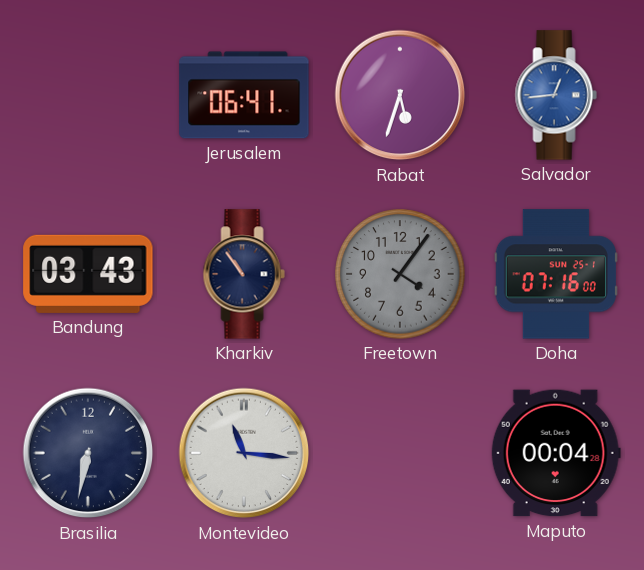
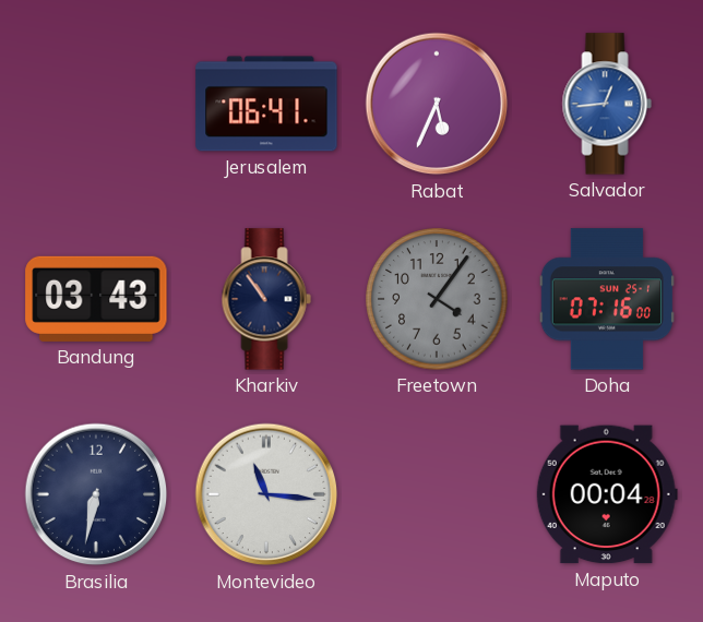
Rabat: 5:33 -> 5:34
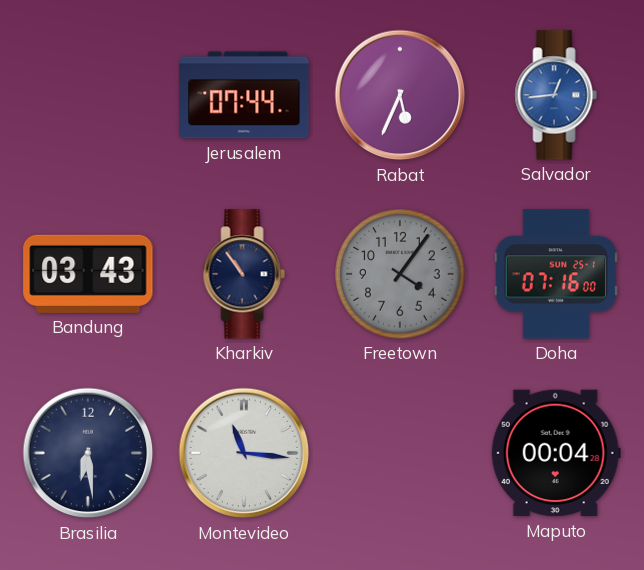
Jerusalem: 06:41 -> 07:44
Brasilia: 6:32 -> 6:29
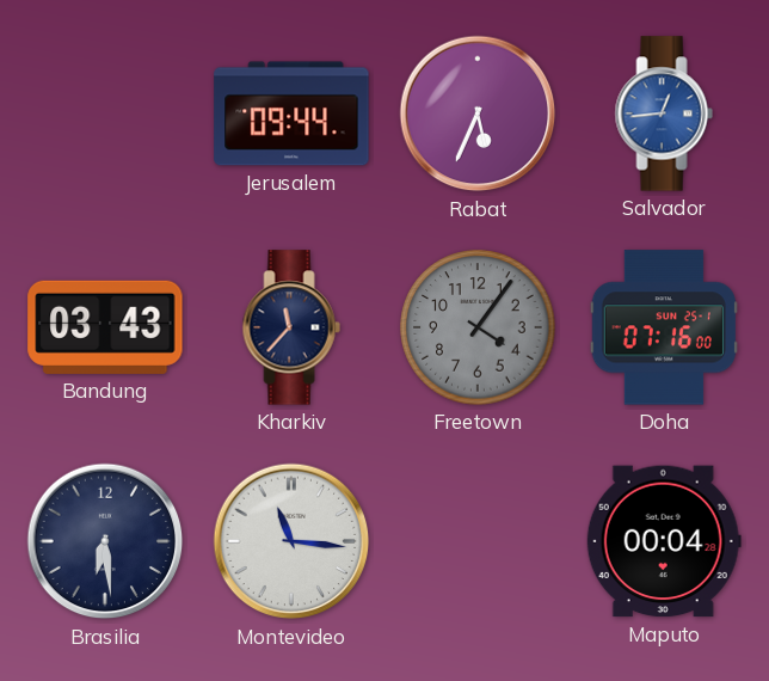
Jerusalem: 07:44 -> 09:44
Kharkiv: 10:54 -> 11:37
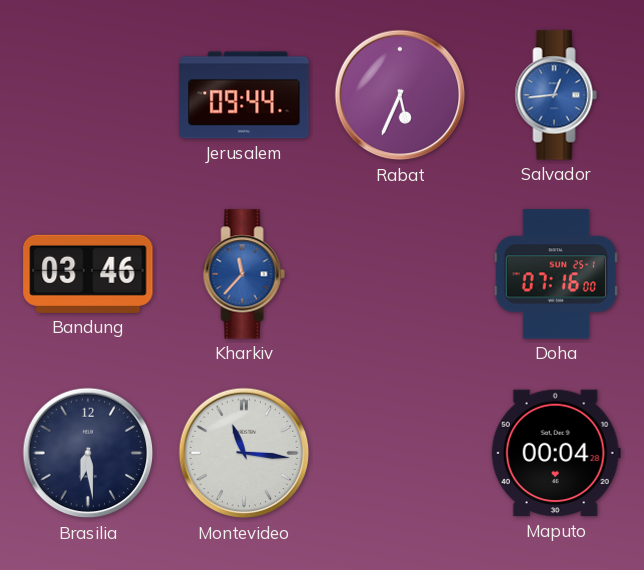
Bandung: 03:43 -> 03:46
Kharkiv dial: navy -> blue
Freetown: 4:06 -> none
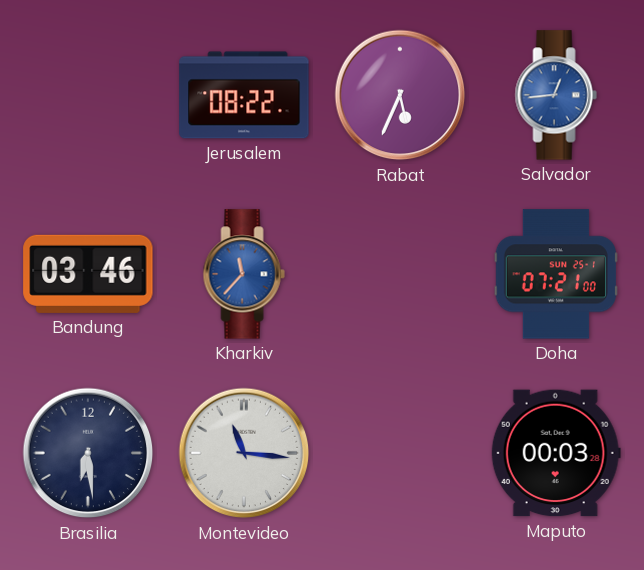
Jerusalem: 09:44 -> 08:22
Doha: 07:16 -> 07:21
Maputo: 00:04 -> 00:03
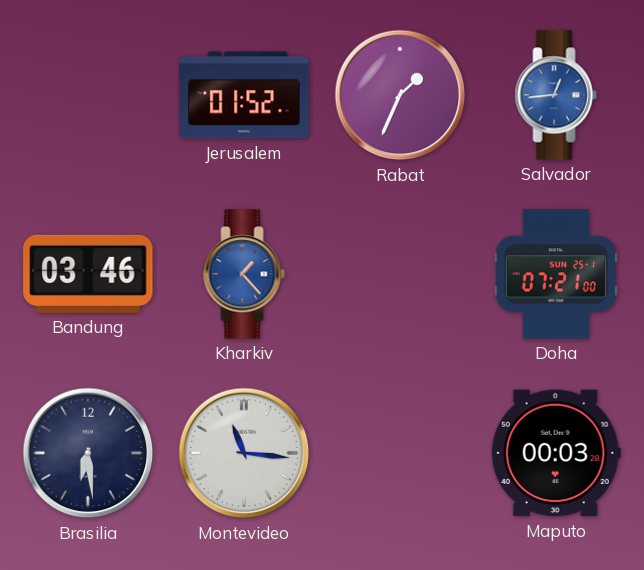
Jerusalem: 08:22 -> 01:52
Rabat: 5:34 -> 1:34
Kharkiv: 11:37 -> 1:23
